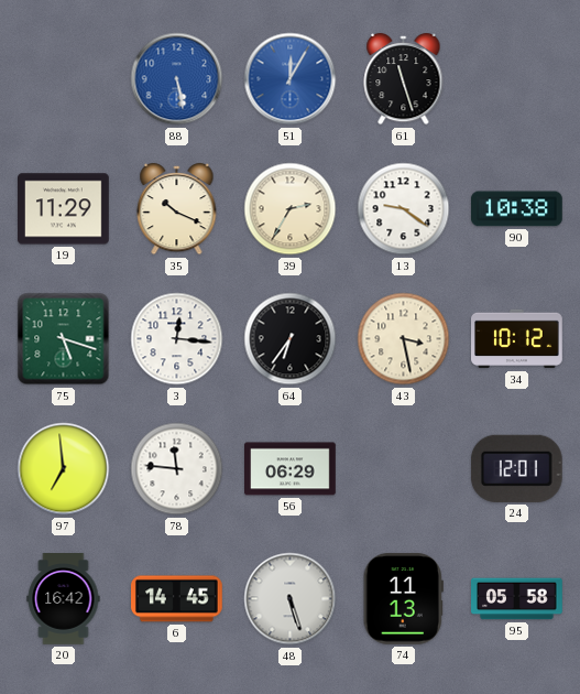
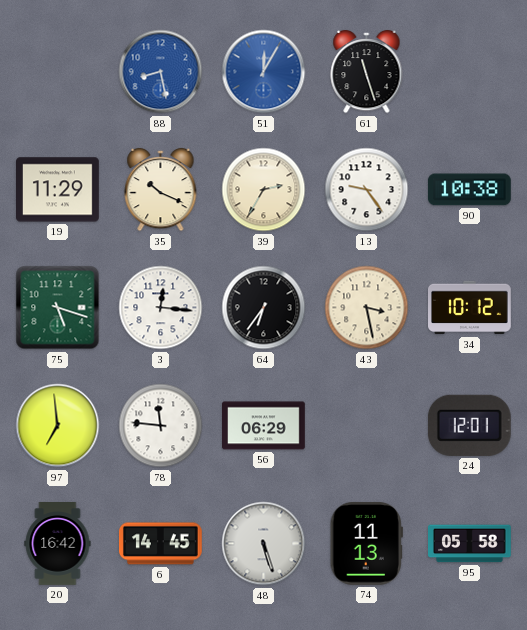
88: 5:28 -> 8:28
13: 9:21 -> 9:24
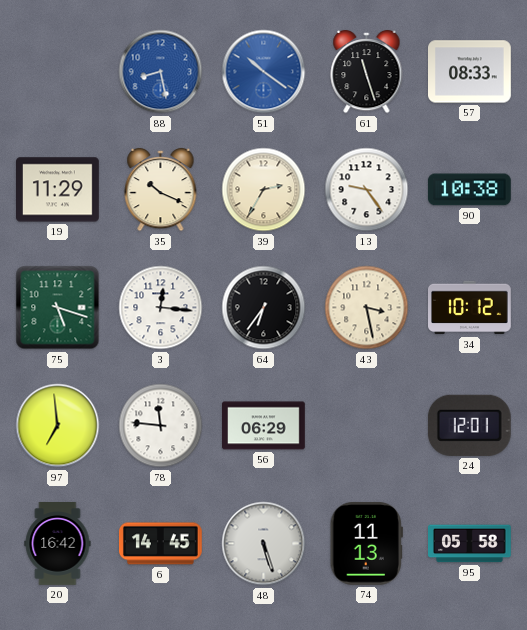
51: 12:05 -> 10:21
57: none -> 08:33
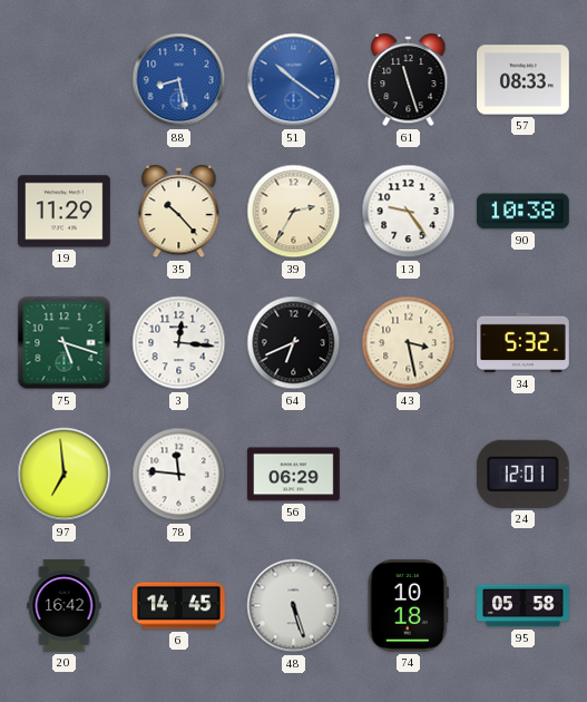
35: 10:19 -> 10:23
64: 6:36 -> 6:41
34: 10:12 -> 5:32
74: 11:13 -> 10:18
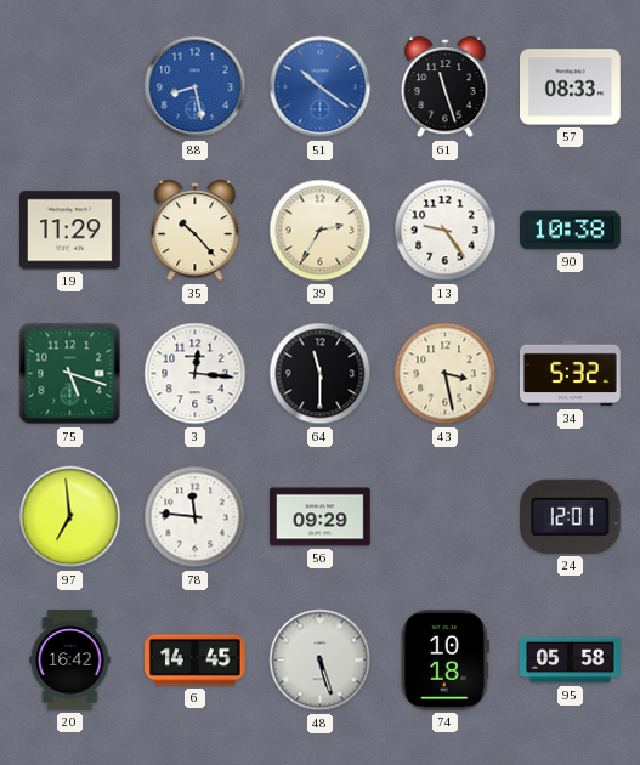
64: 6:41 -> 11:30
56: 06:29 -> 09:29
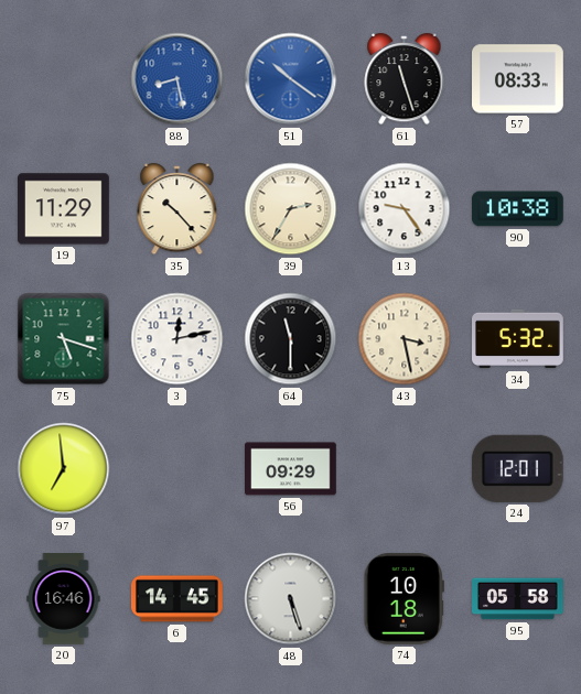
3: 12:16 -> 12:13
78: 11:46 -> none
20: 16:42 -> 16:46
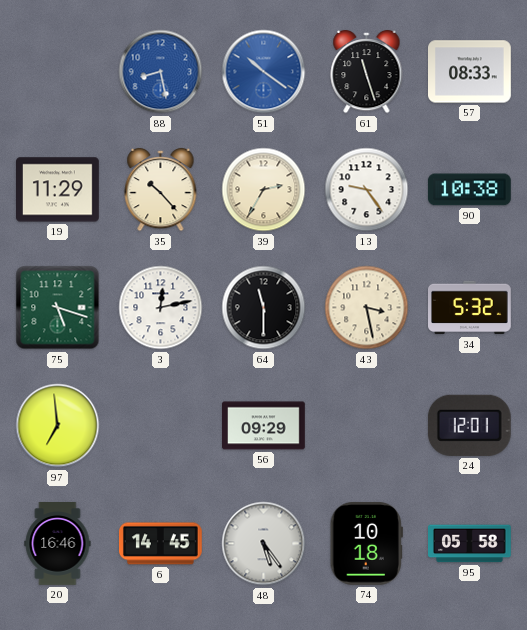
48: 5:27 -> 5:24
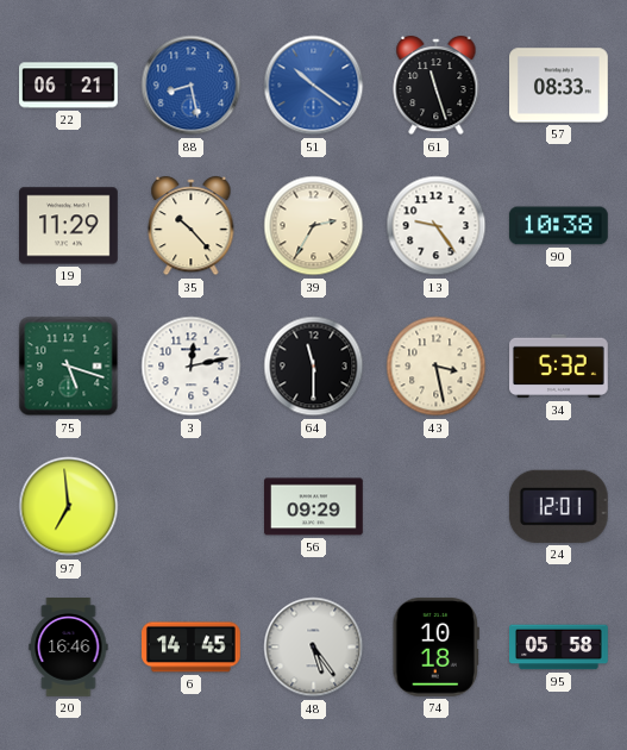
22: none -> 06:21
